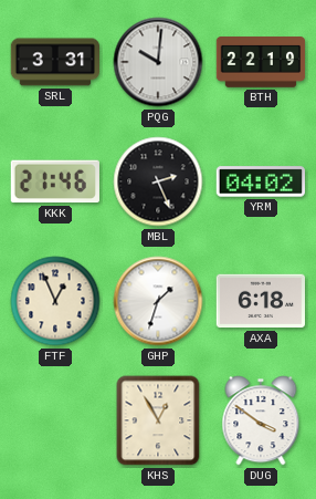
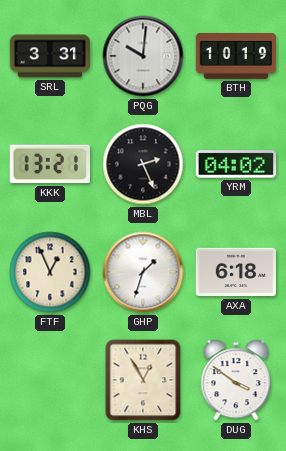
BTH: 22:19 -> 10:19
KKK: 21:46 -> 13:21
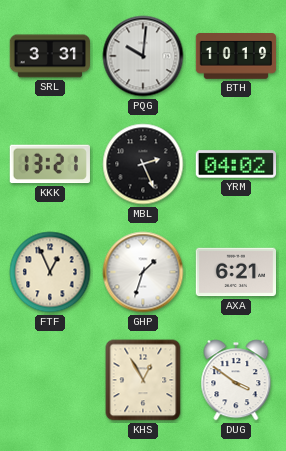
AXA: 6:18 -> 6:21
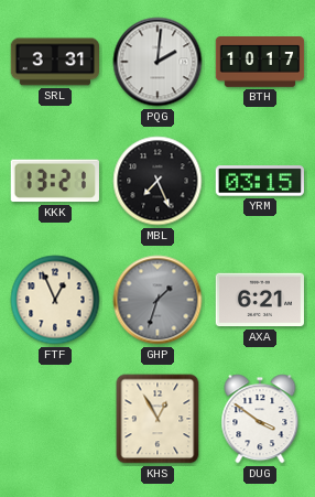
PQG: 10:01 -> 2:01
BTH: 10:19 -> 10:17
MBL: 2:26 -> 7:26
YRM: 04:02 -> 03:15
GHP dial: white -> grey
